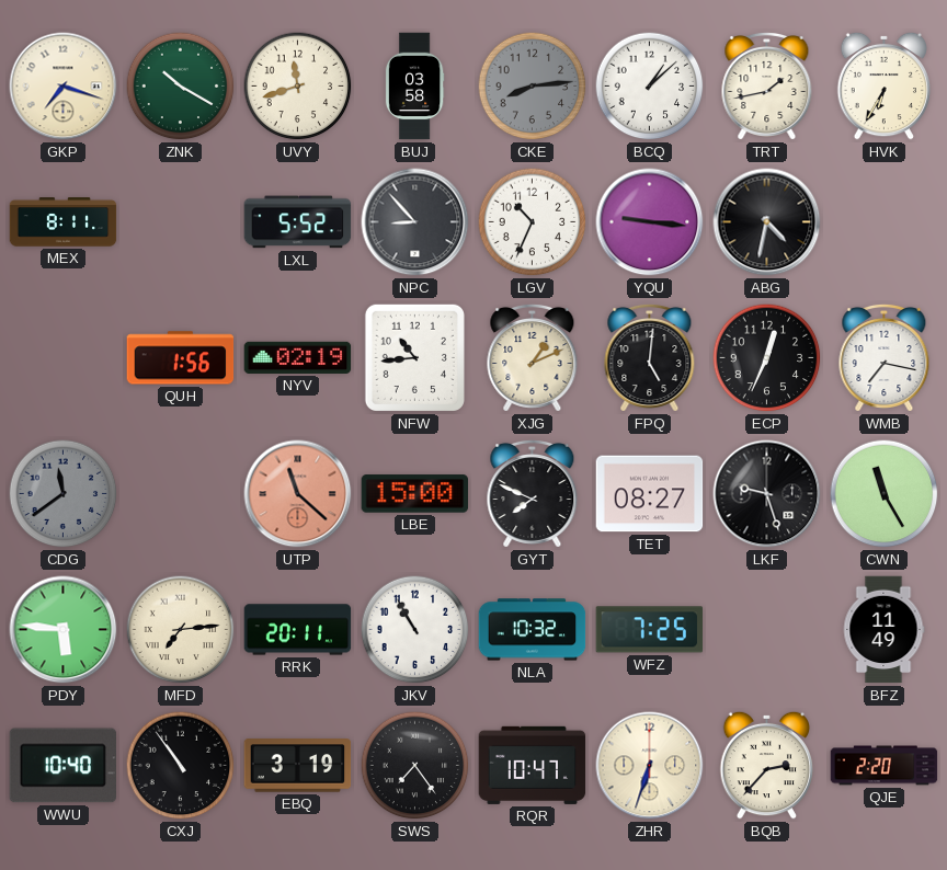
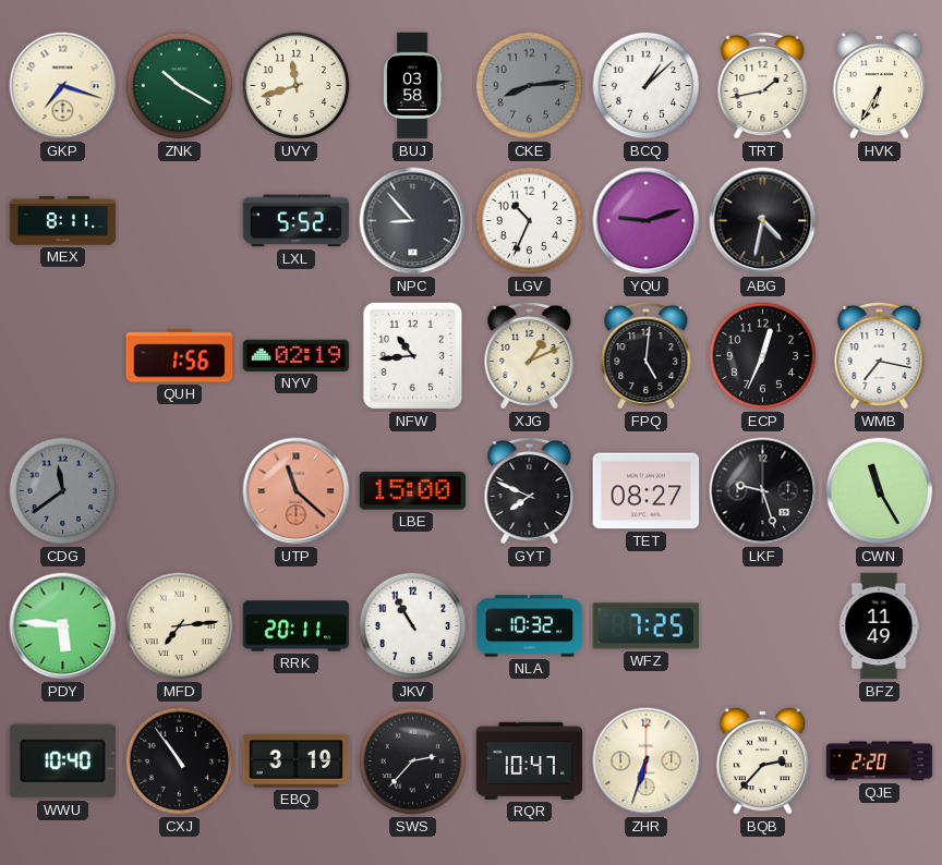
YQU: 9:16 -> 9:12
SWS: 7:24 -> 2:37
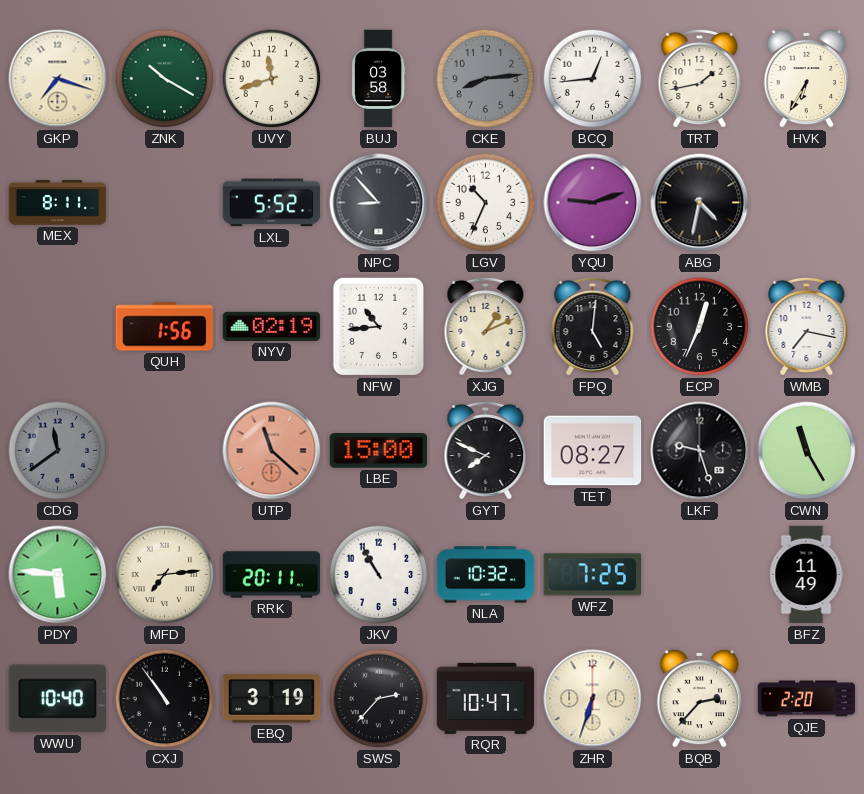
BCQ: 1:08 -> 12:44
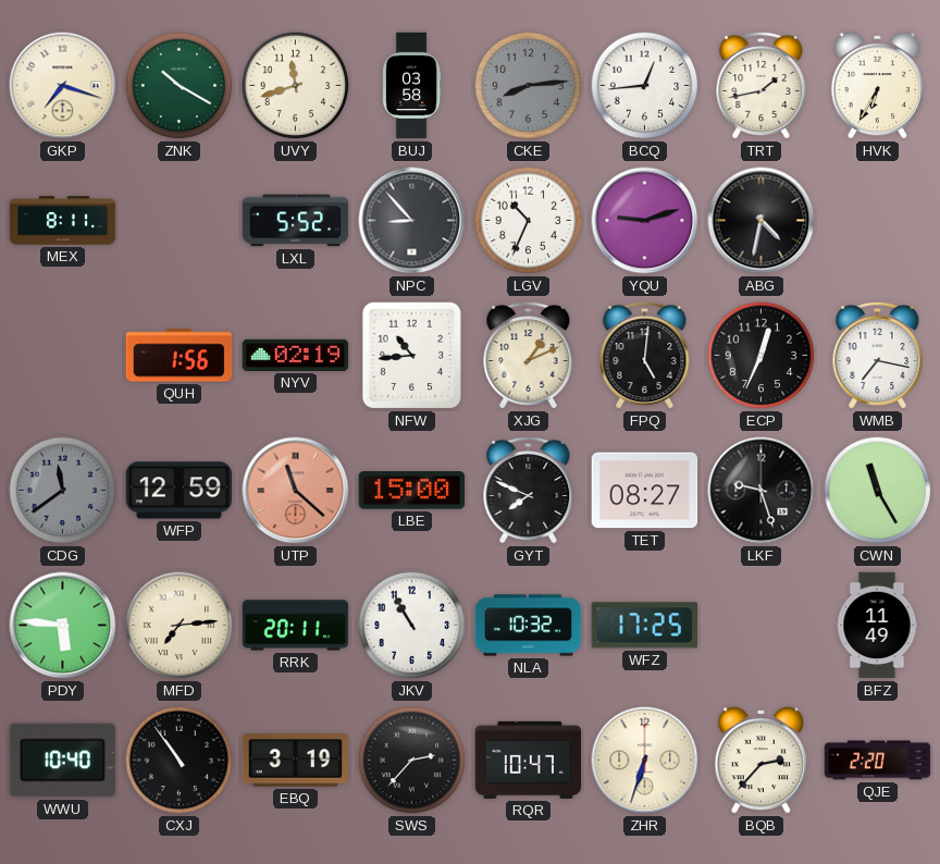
WFP: none -> 12:59
WFZ: 7:25 -> 17:25
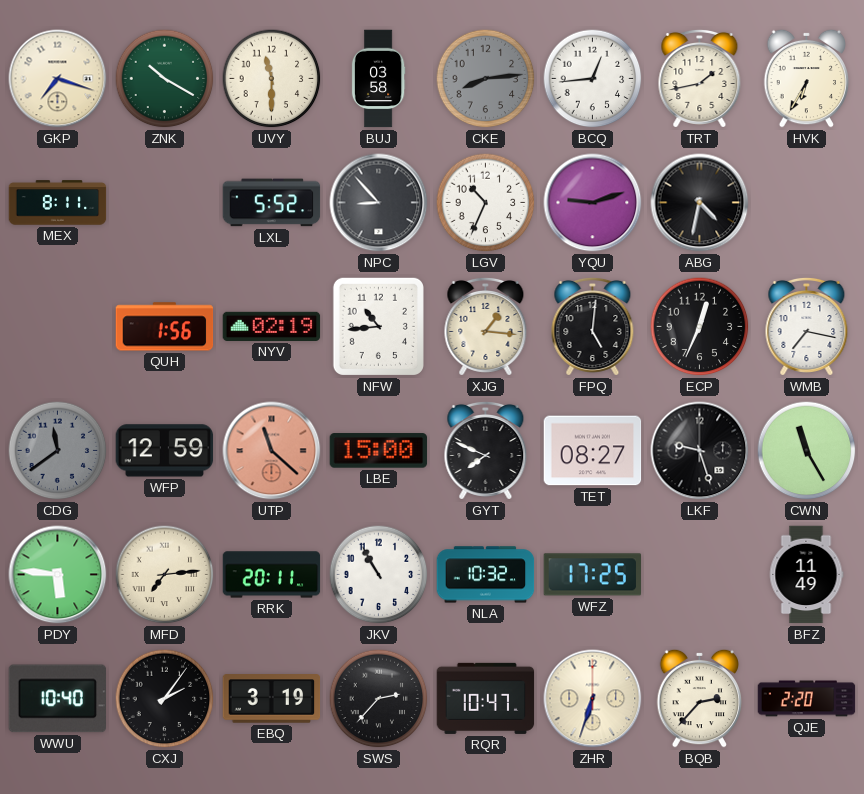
UVY: 11:42 -> 11:30
XJG: 1:11 -> 1:16
CXJ: 10:54 -> 2:06
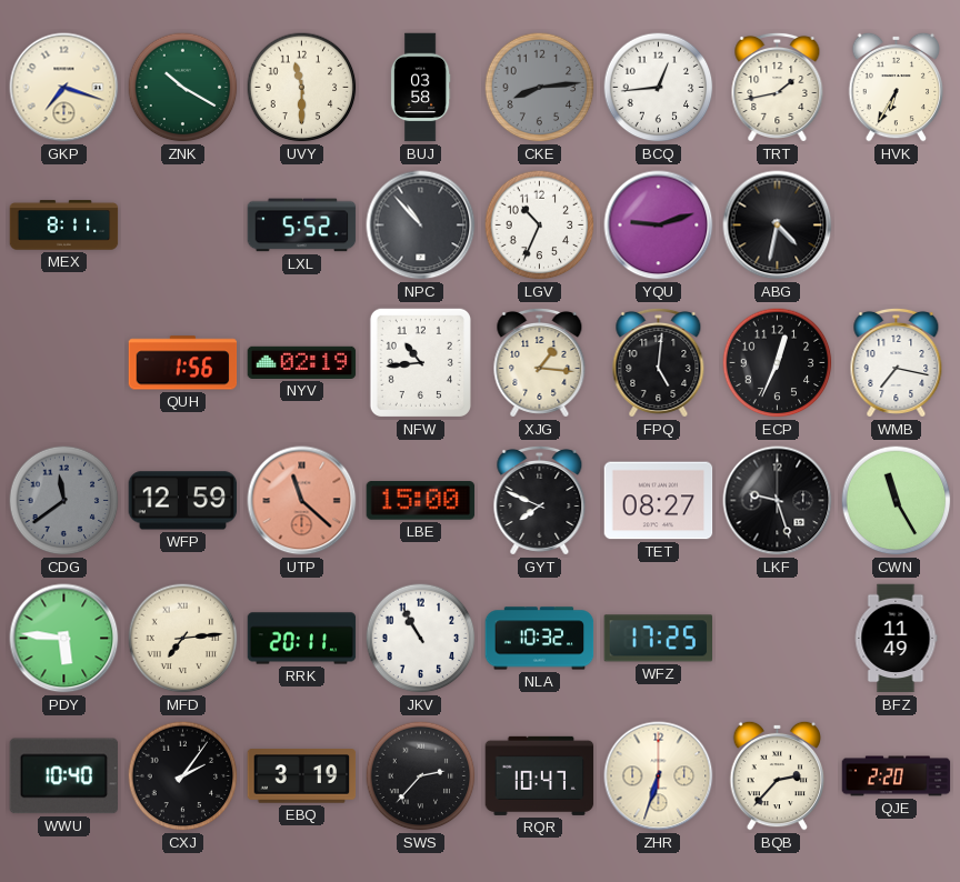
NPC: 8:53 -> 10:53
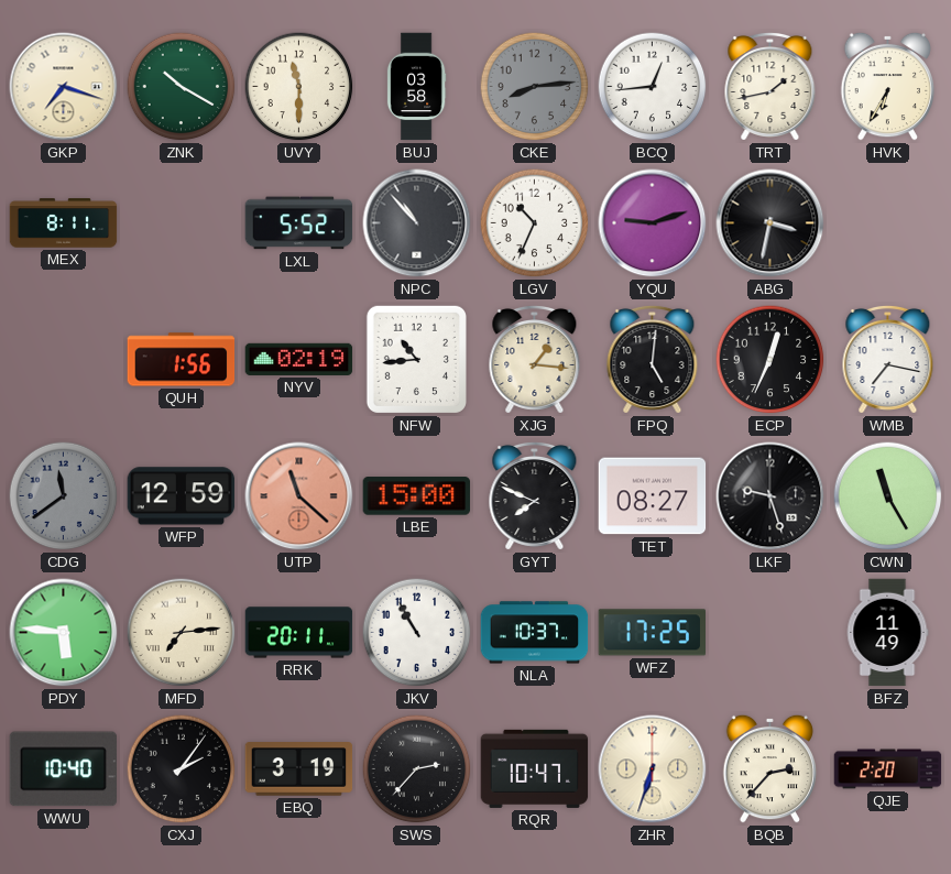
ABG: 4:32 -> 3:32
NLA: 10:32 -> 10:37
